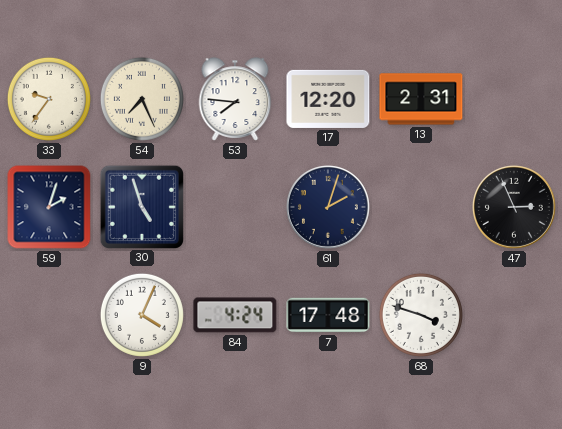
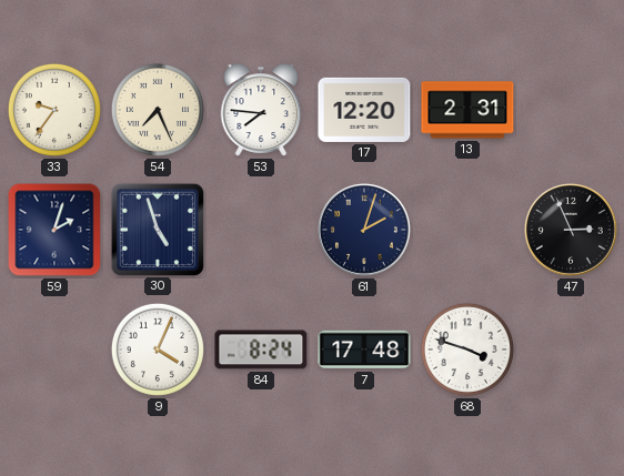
84: 4:24 -> 8:24
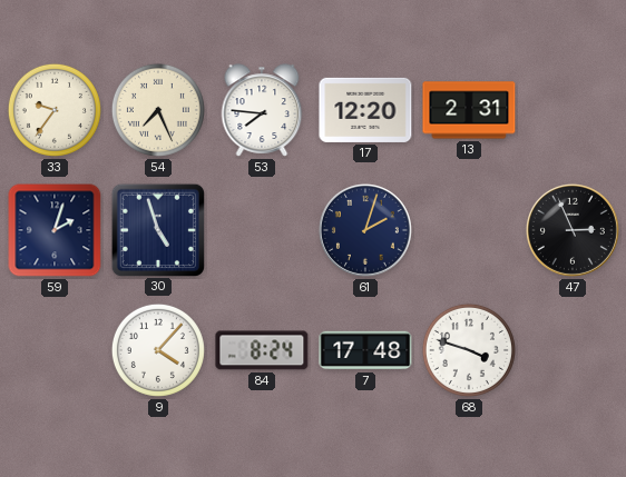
9: 4:04 -> 4:07
